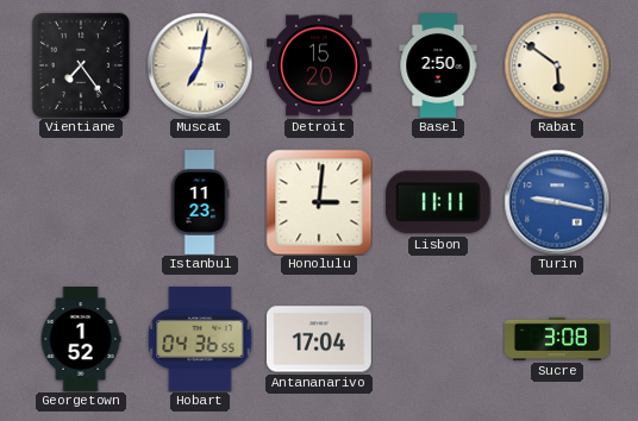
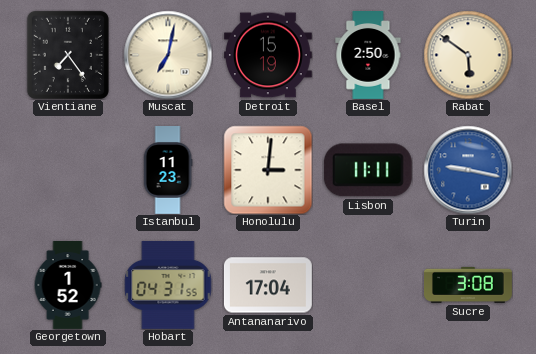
Detroit: 15:20 -> 15:19
Hobart: 04:36 -> 04:31
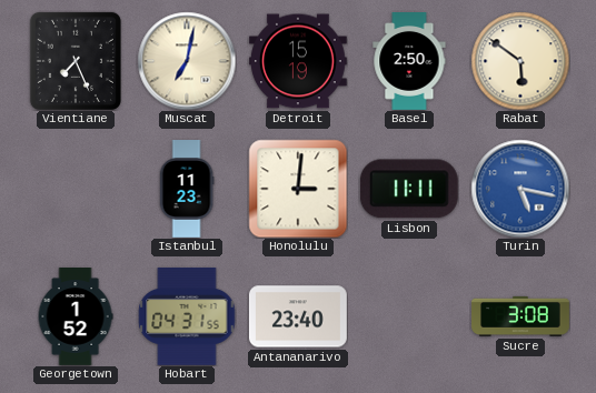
Vientiane: 7:24 -> 7:26
Turin: 9:17 -> 5:17
Antananarivo: 17:04 -> 23:40
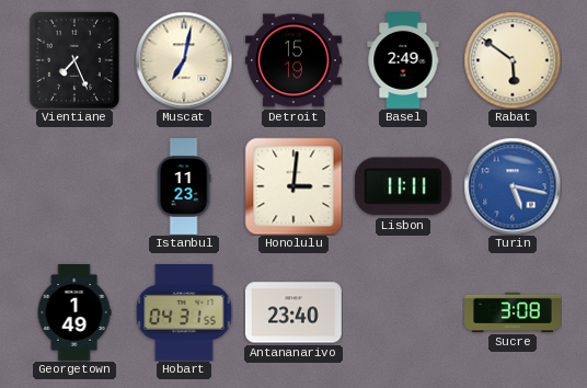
Basel: 2:50 -> 2:49
Georgetown: 1:52 -> 1:49
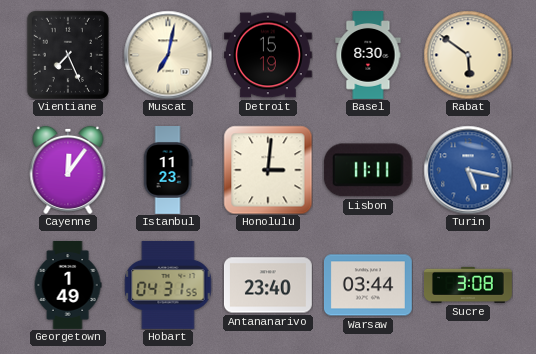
Basel: 2:49 -> 8:30
Cayenne: none -> 12:06
Warsaw: none -> 03:44
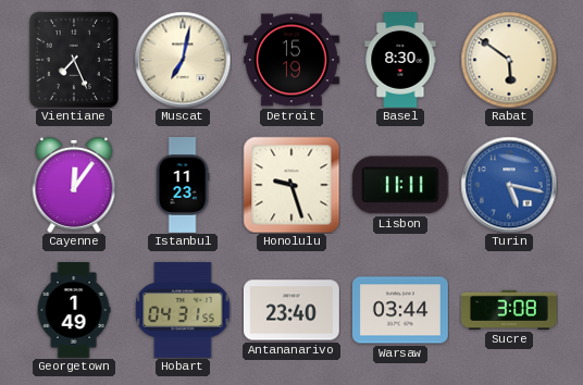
Honolulu: 3:01 -> 9:27
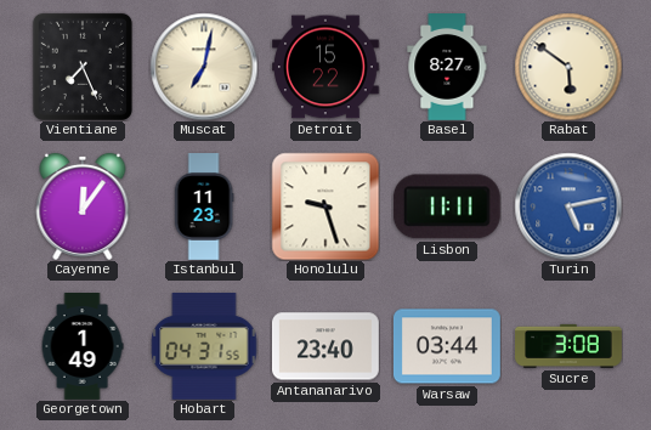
Detroit: 15:19 -> 15:22
Basel: 8:30 -> 8:27
Turin: 5:17 -> 5:13
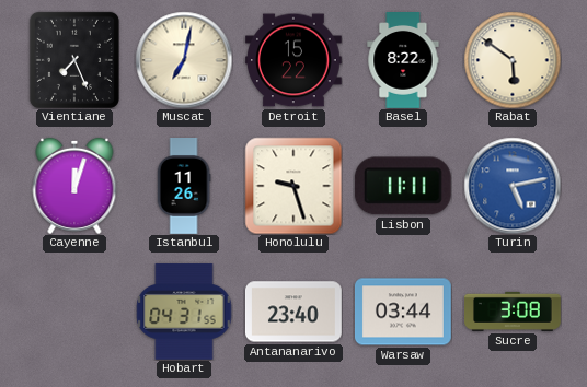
Basel: 8:27 -> 8:22
Cayenne: 12:06 -> 12:03
Istanbul: 11:23 -> 11:26
Georgetown: 1:49 -> none
